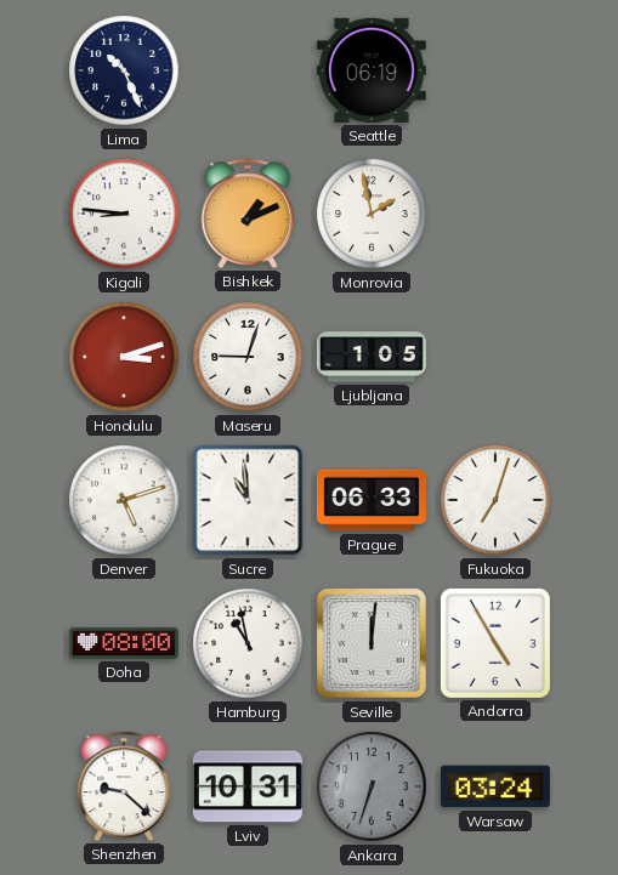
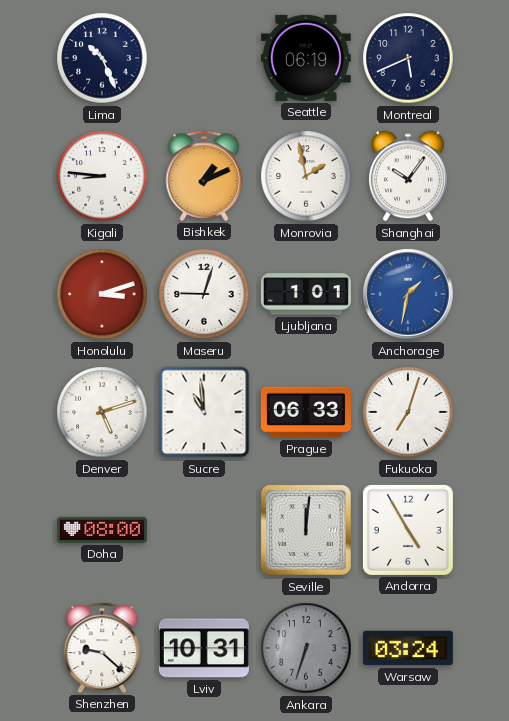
Montreal: none -> 5:41
Shanghai: none -> 10:06
Ljubljana: 1:05 -> 1:01
Anchorage: none -> 1:32
Hamburg: 10:58 -> none
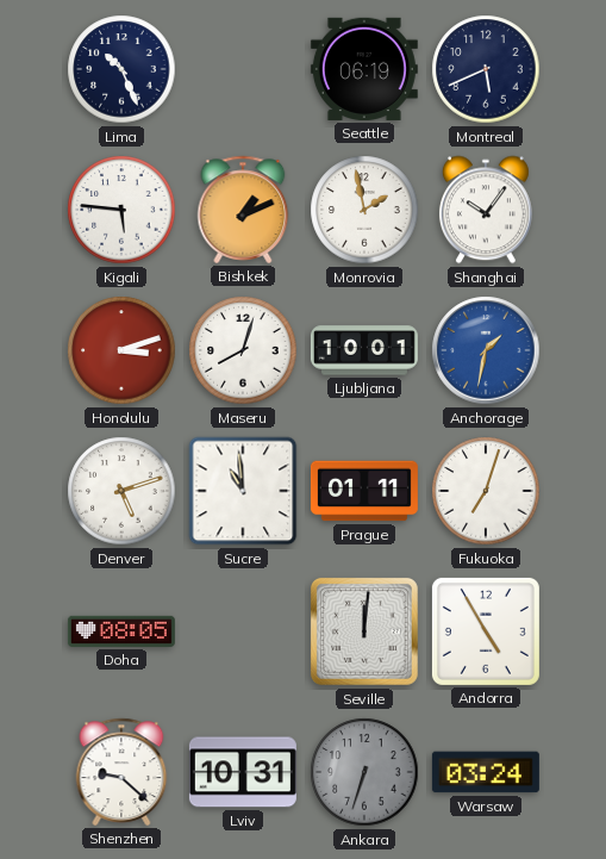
Kigali: 8:46 -> 5:46
Maseru: 9:03 -> 8:03
Ljubljana: 1:01 -> 10:01
Prague: 06:33 -> 01:11
Doha: 08:00 -> 08:05
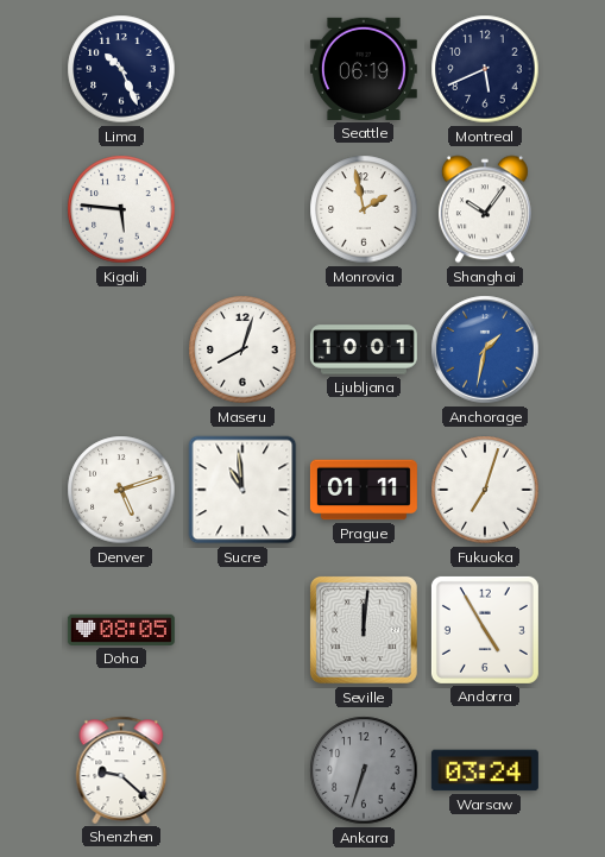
Bishkek: 1:11 -> none
Honolulu: 3:12 -> none
Lviv: 10:31 -> none
